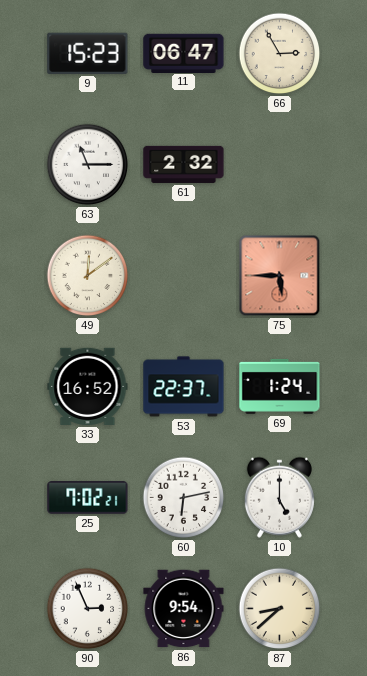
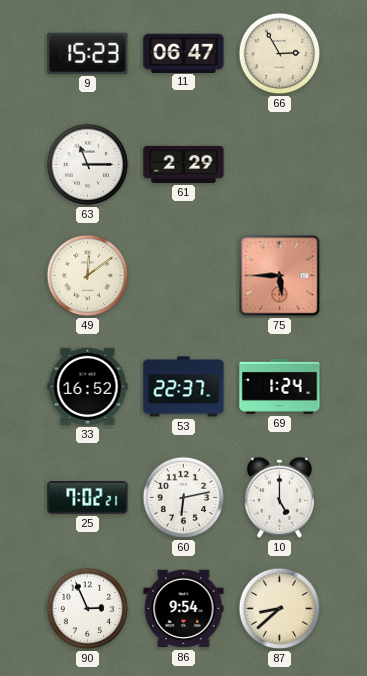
61: 2:32 -> 2:29
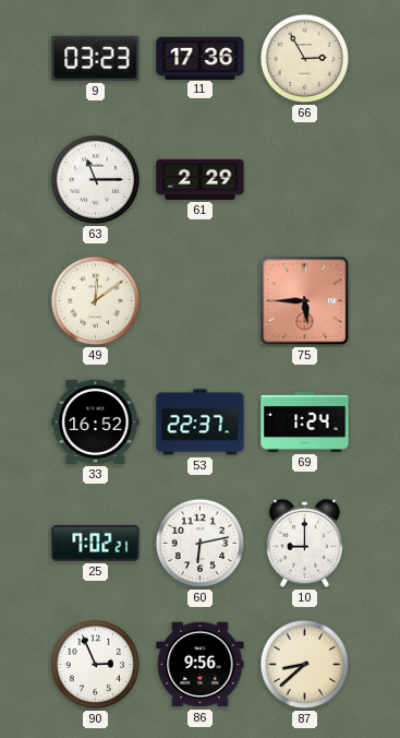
9: 15:23 -> 03:23
11: 06:47 -> 17:36
10: 5:00 -> 9:00
86: 9:54 -> 9:56
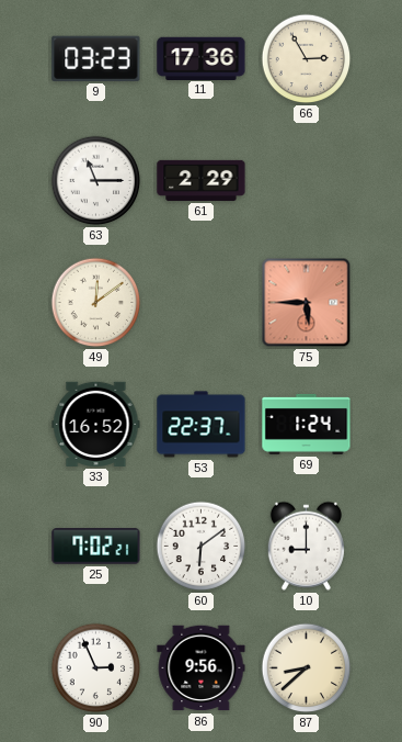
60: 6:13 -> 6:09
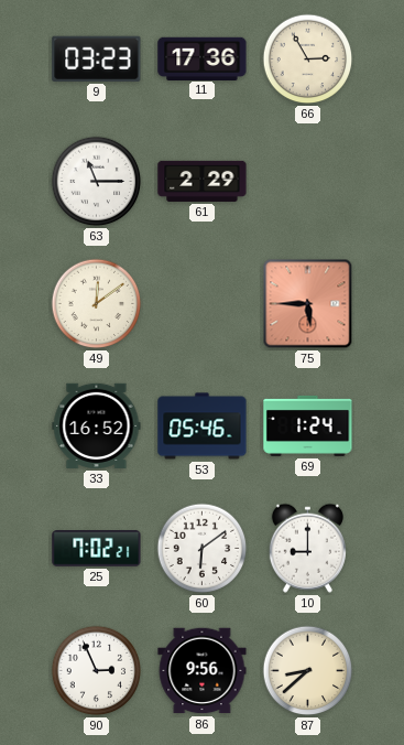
53: 22:37 -> 05:46
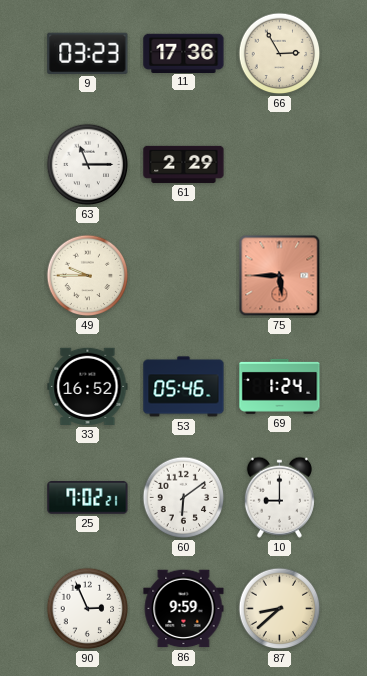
49: 12:09 -> 9:45
86: 9:56 -> 9:59
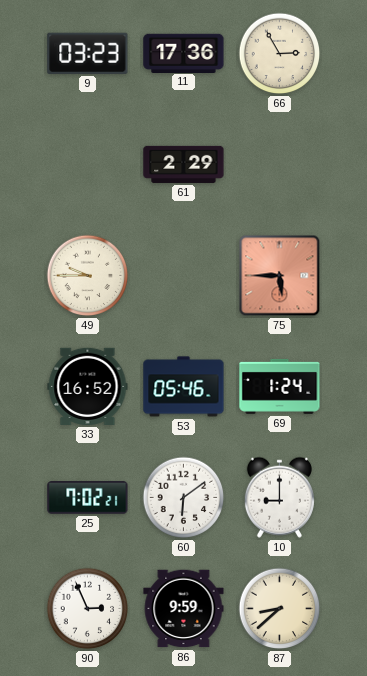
63: 11:15 -> none
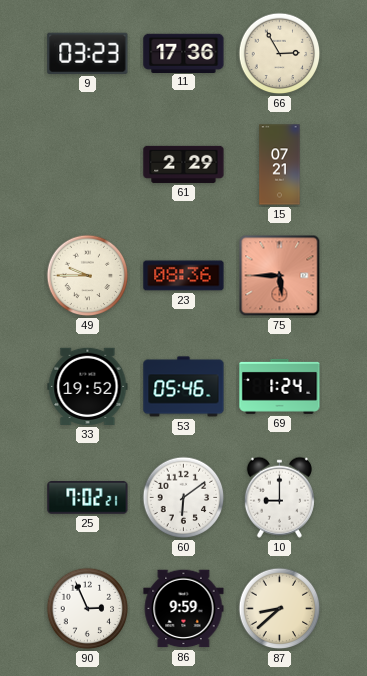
15: none -> 07:21
23: none -> 08:36
33: 16:52 -> 19:52
